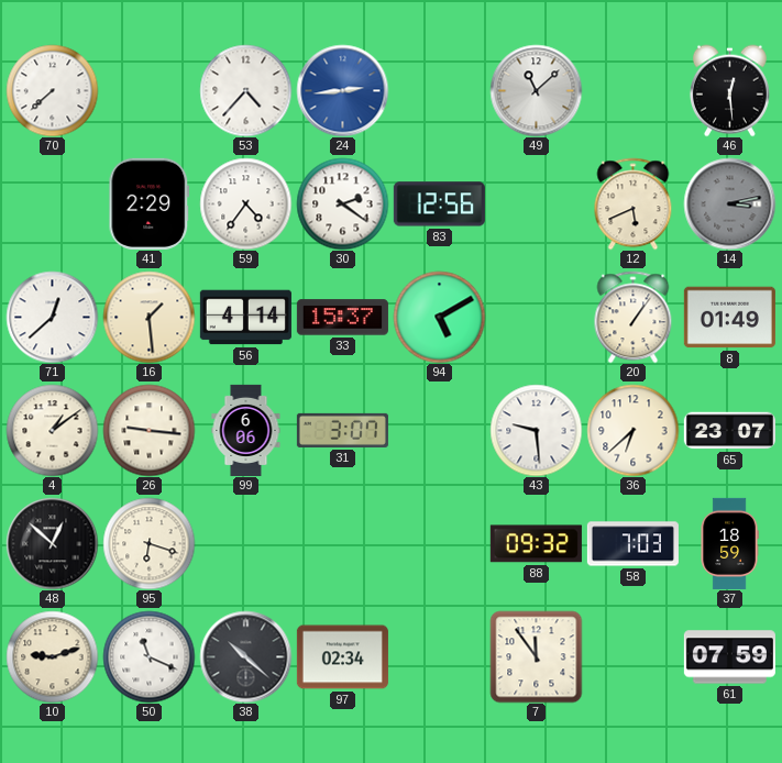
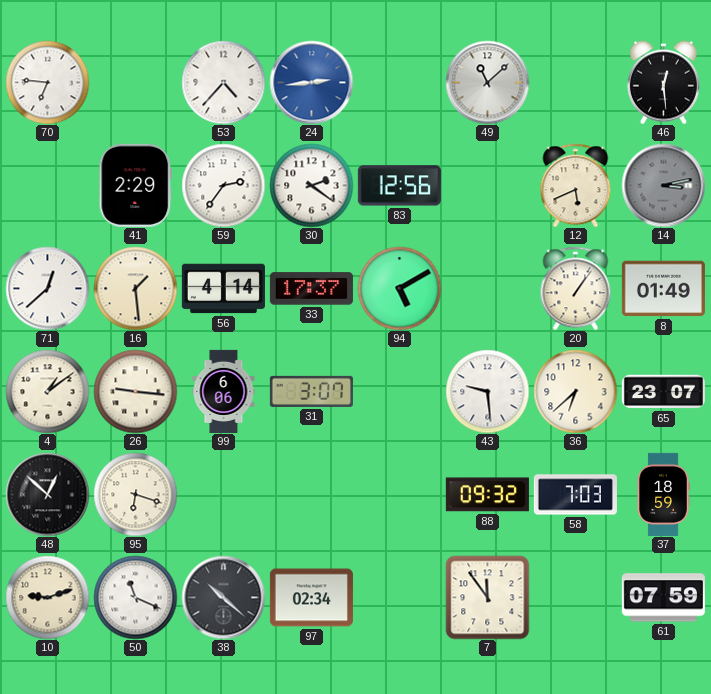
70: 7:38 -> 6:46
59: 4:36 -> 2:36
33: 15:37 -> 17:37
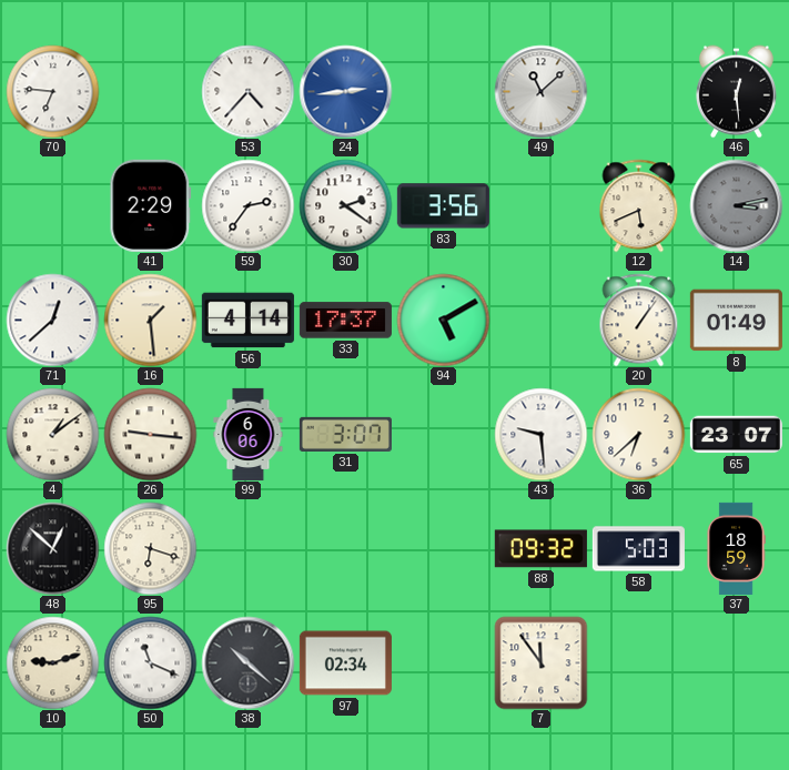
83: 12:56 -> 3:56
58: 7:03 -> 5:03
61: 07:59 -> none
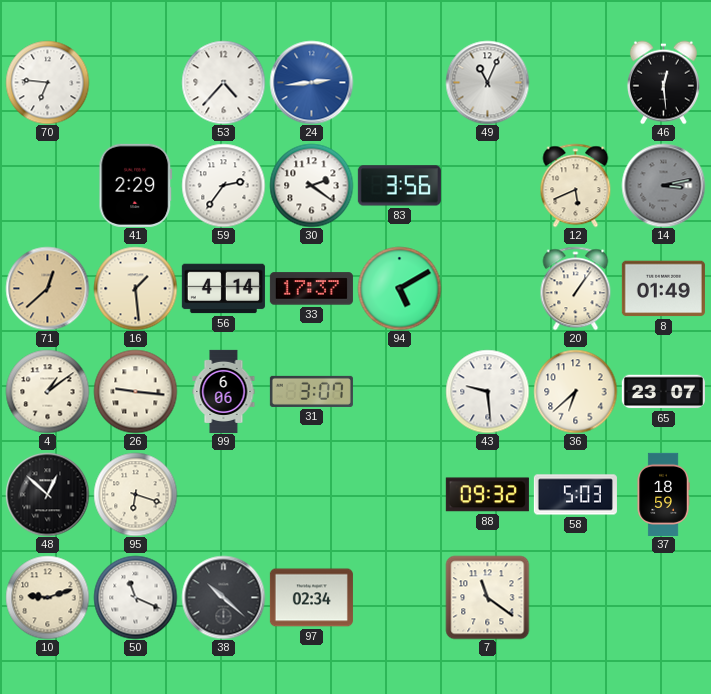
49: 11:08 -> 11:04
71 dial: white -> champagne
7: 11:54 -> 11:21
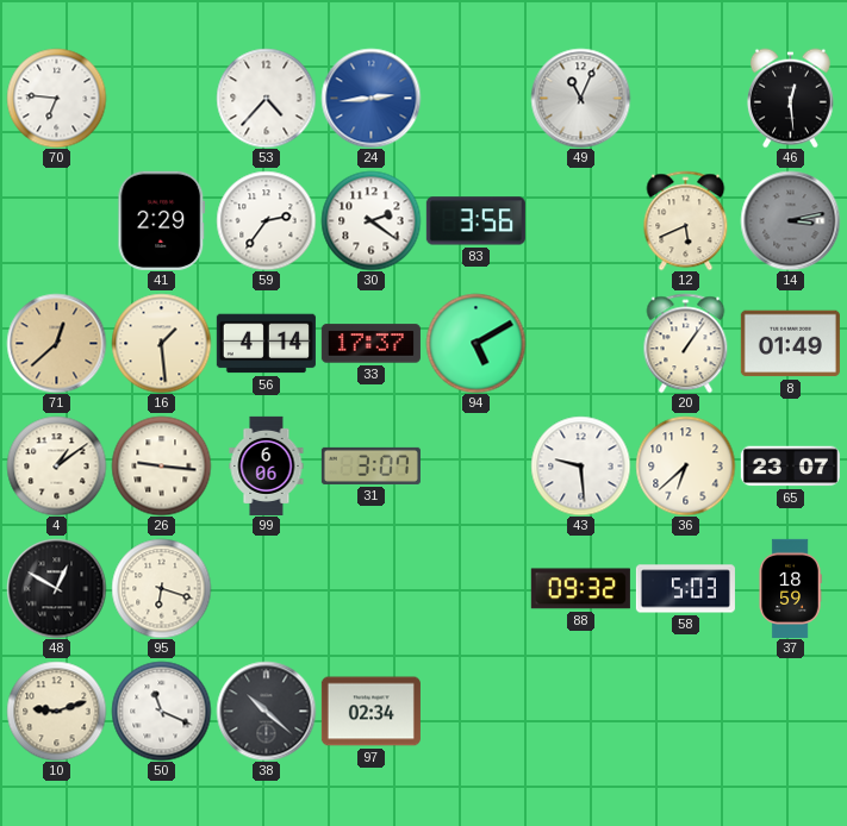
48: 12:52 -> 12:50
7: 11:21 -> none
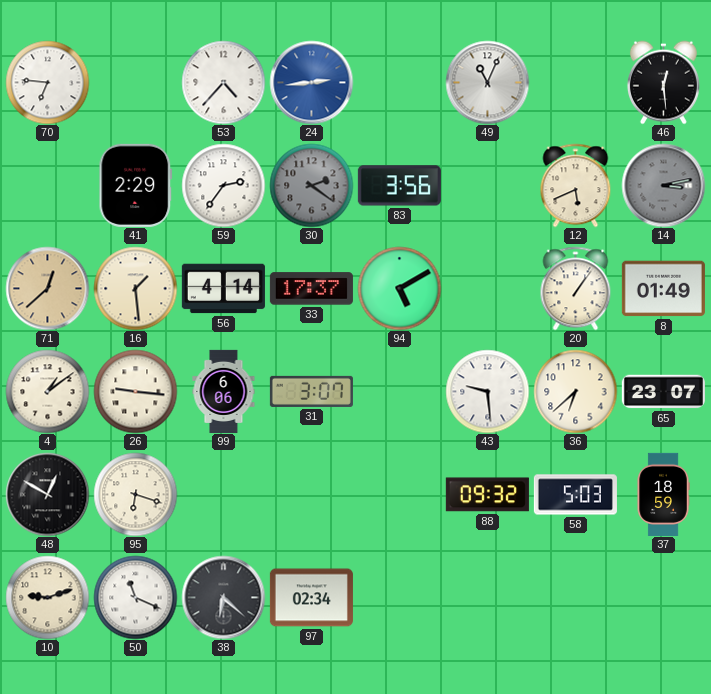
30 dial: white -> grey
38: 10:22 -> 6:22
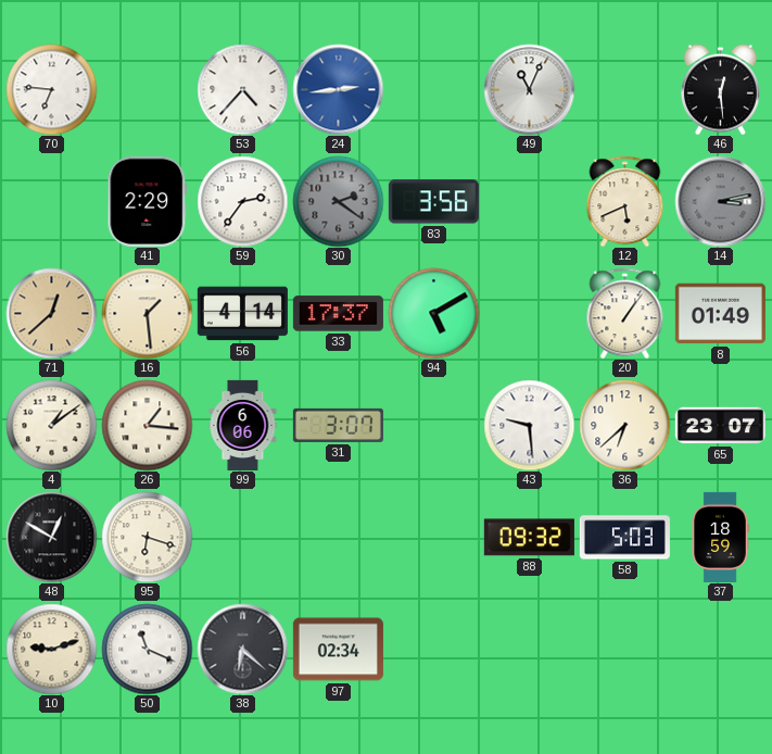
26: 9:16 -> 1:16
